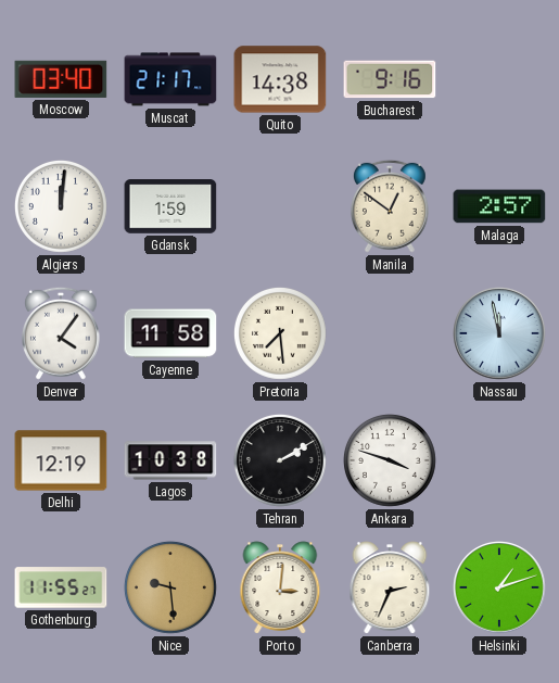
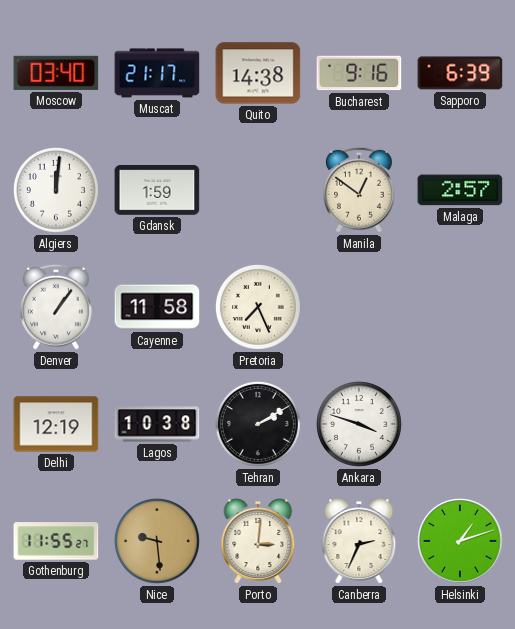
Sapporo: none -> 6:39
Denver: 4:06 -> 1:06
Pretoria: 7:29 -> 7:26
Nassau: 11:58 -> none
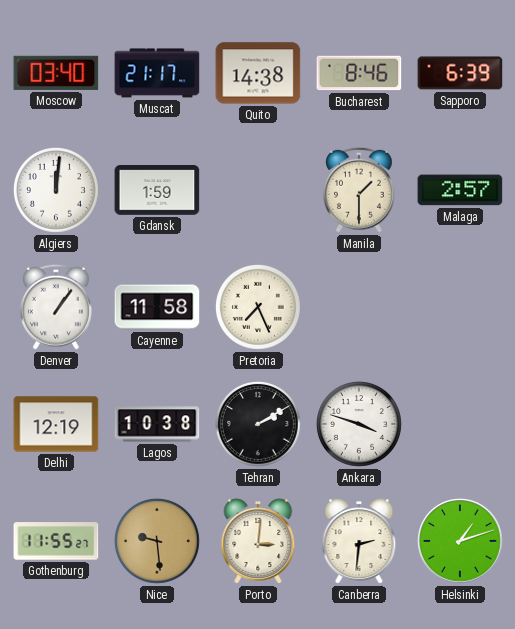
Bucharest: 9:16 -> 8:46
Manila: 12:51 -> 1:30
Canberra: 2:34 -> 2:31
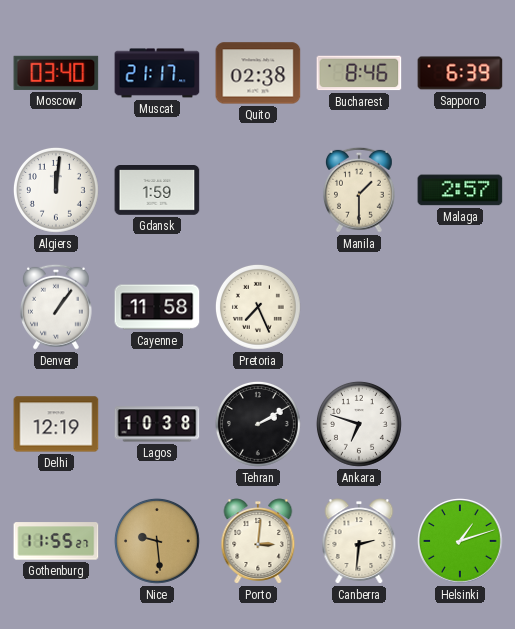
Quito: 14:38 -> 02:38
Ankara: 3:48 -> 6:48
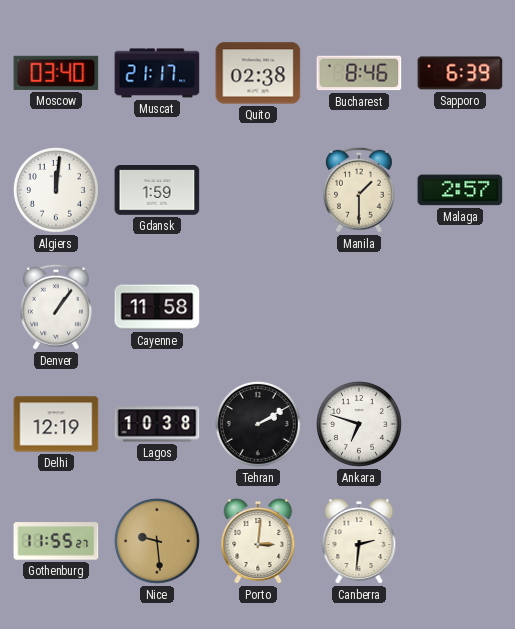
Pretoria: 7:26 -> none
Helsinki: 1:12 -> none
